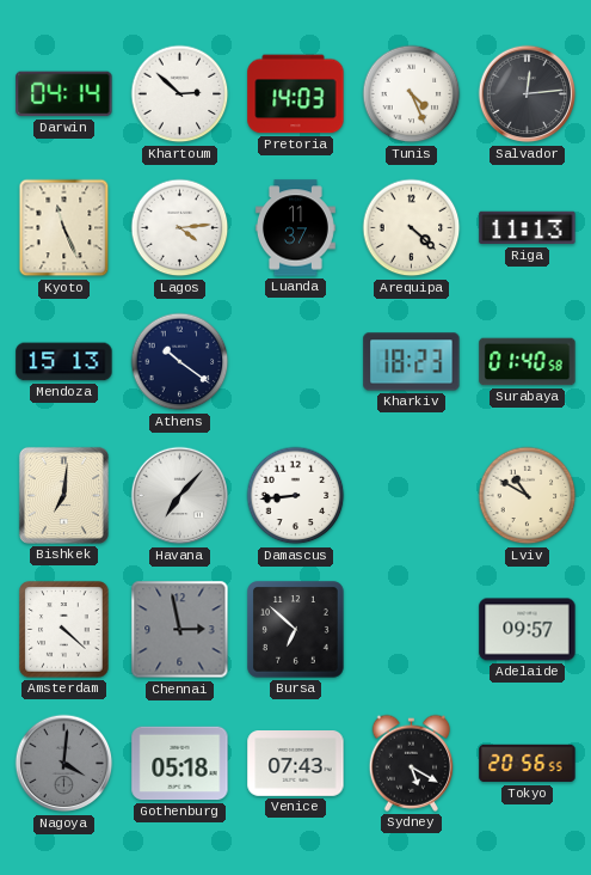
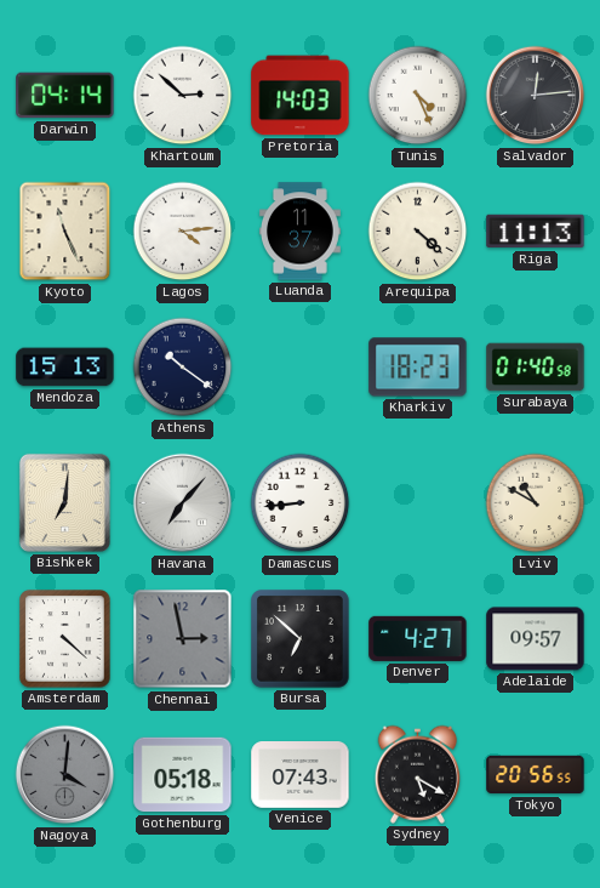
Denver: none -> 4:27
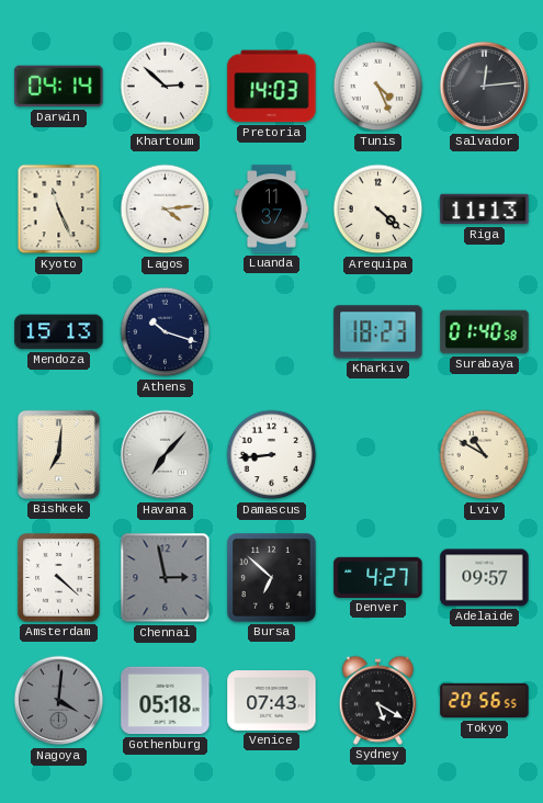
Athens: 10:21 -> 10:18
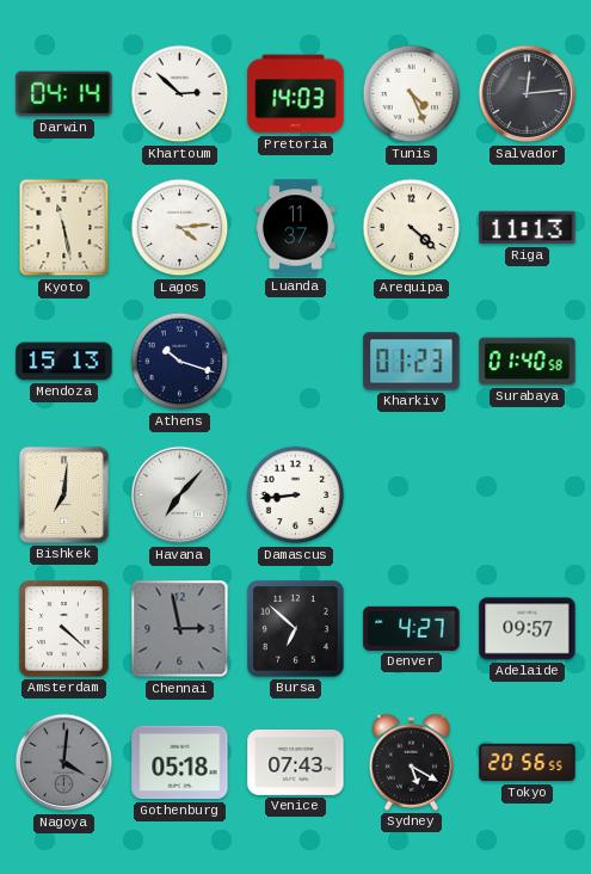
Kyoto: 11:26 -> 11:28
Kharkiv: 18:23 -> 01:23
Lviv: 10:50 -> none
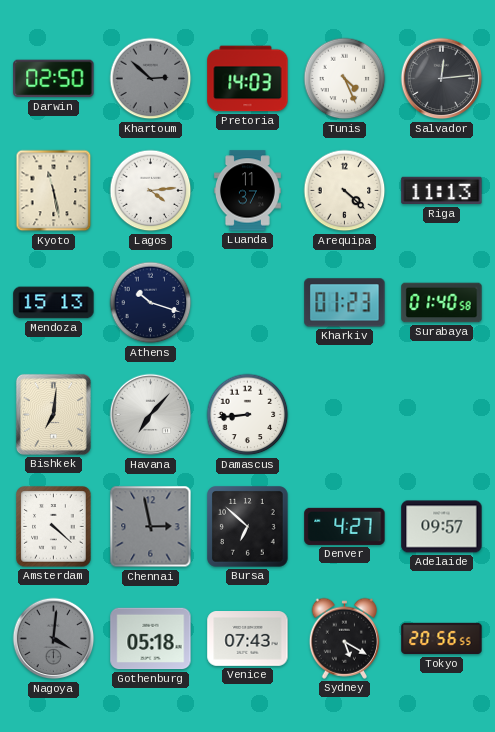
Darwin: 04:14 -> 02:50
Khartoum dial: white -> grey
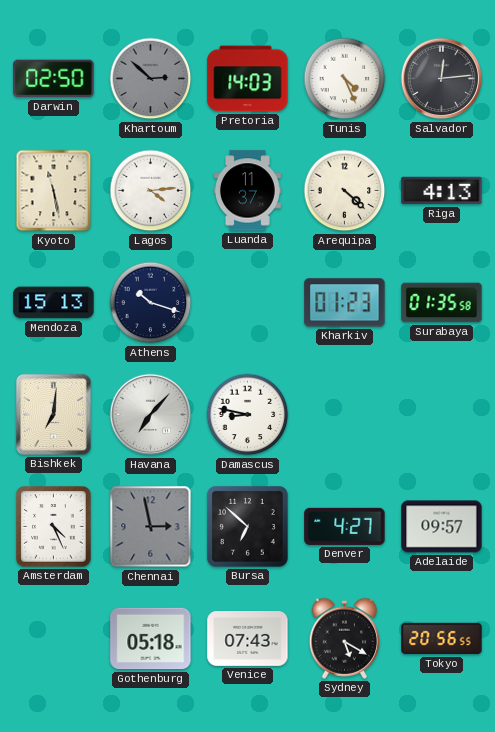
Riga: 11:13 -> 4:13
Surabaya: 01:40 -> 01:35
Damascus: 8:44 -> 8:47
Amsterdam: 4:22 -> 4:26
Nagoya: 4:01 -> none
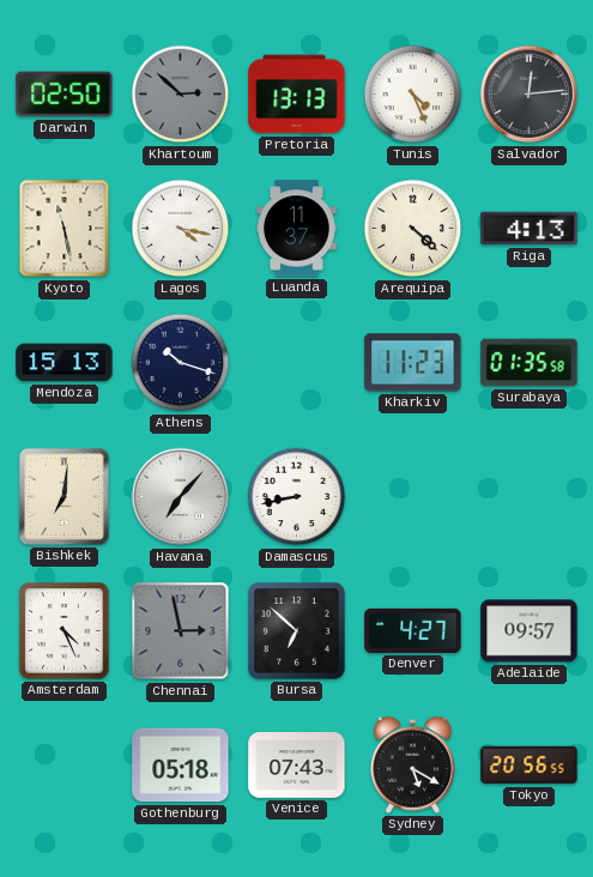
Pretoria: 14:03 -> 13:13
Lagos: 4:14 -> 4:17
Kharkiv: 01:23 -> 11:23
Damascus: 8:47 -> 8:43
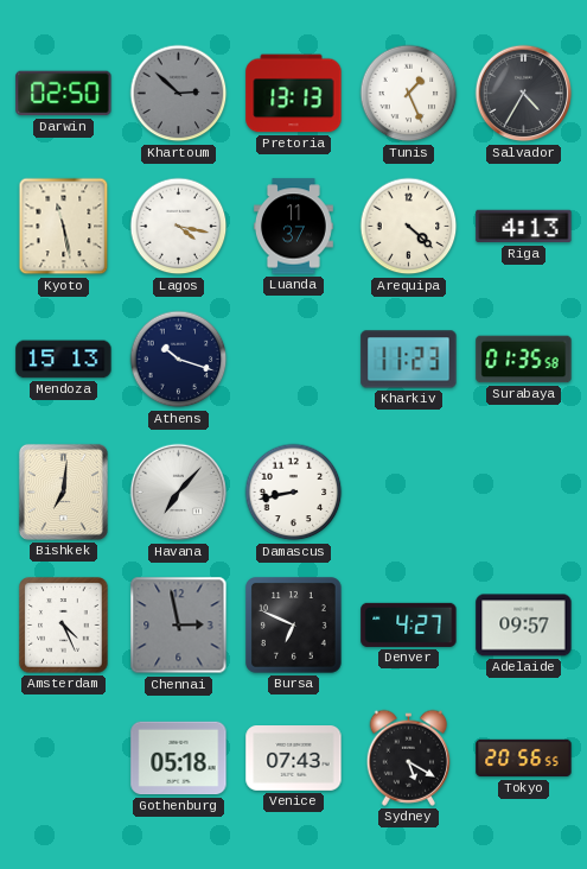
Tunis: 4:26 -> 1:26
Salvador: 12:14 -> 4:35
Bursa: 6:52 -> 6:49
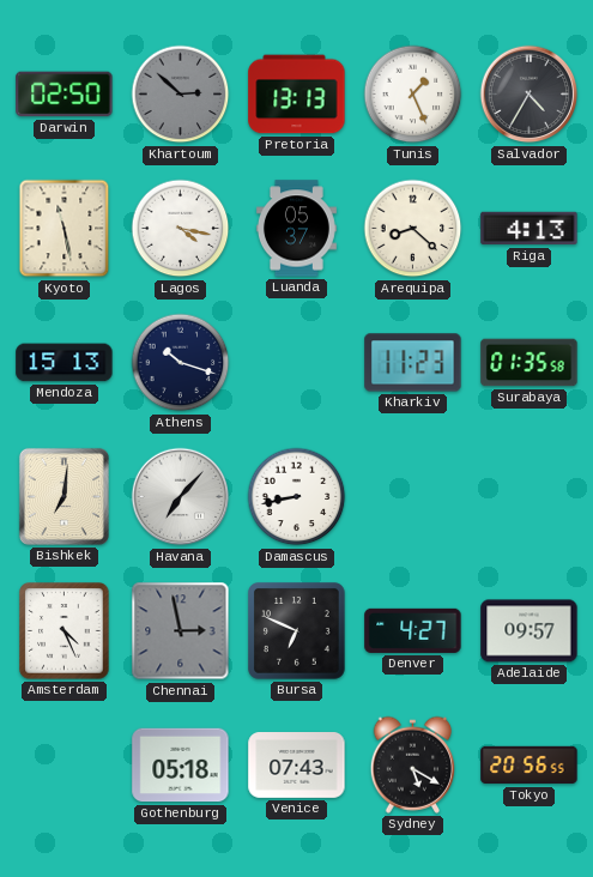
Luanda: 11:37 -> 05:37
Arequipa: 4:22 -> 8:22
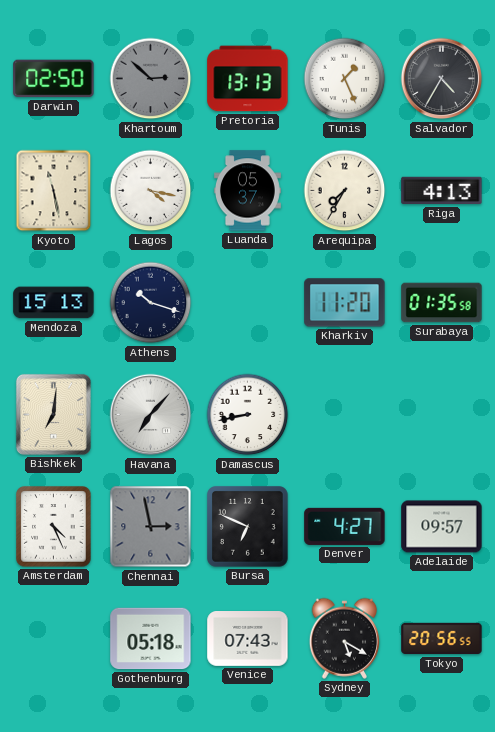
Arequipa: 8:22 -> 7:35
Kharkiv: 11:23 -> 11:20
